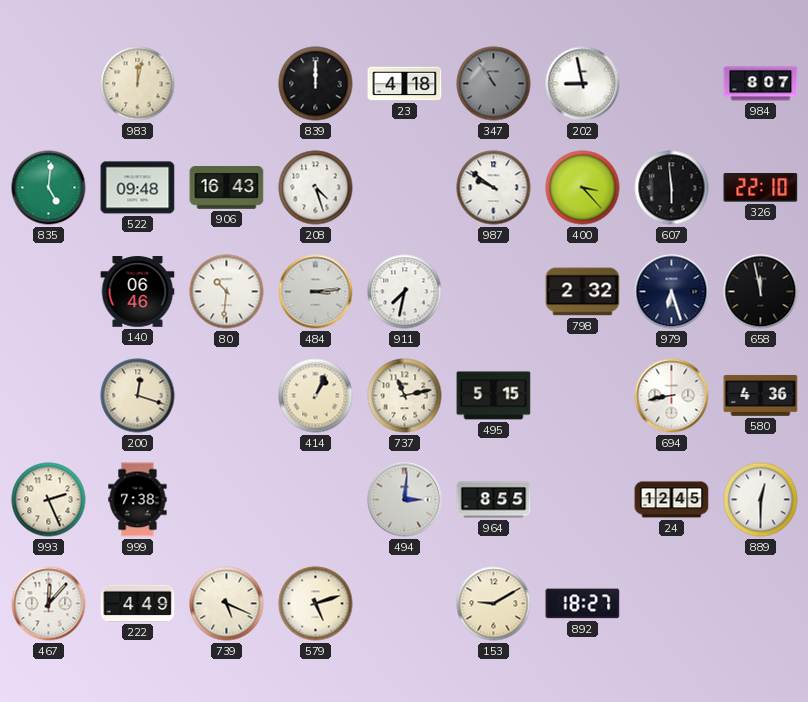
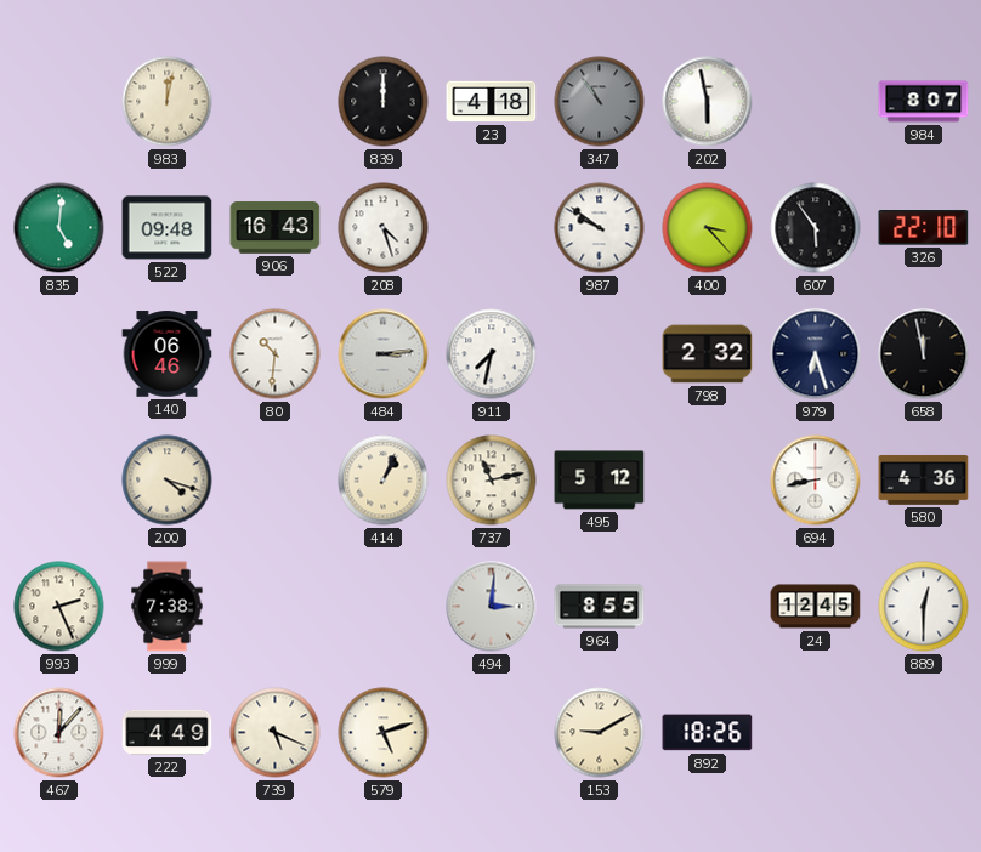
202: 8:58 -> 5:58
607: 5:59 -> 5:54
200: 12:18 -> 4:18
495: 5:15 -> 5:12
892: 18:27 -> 18:26
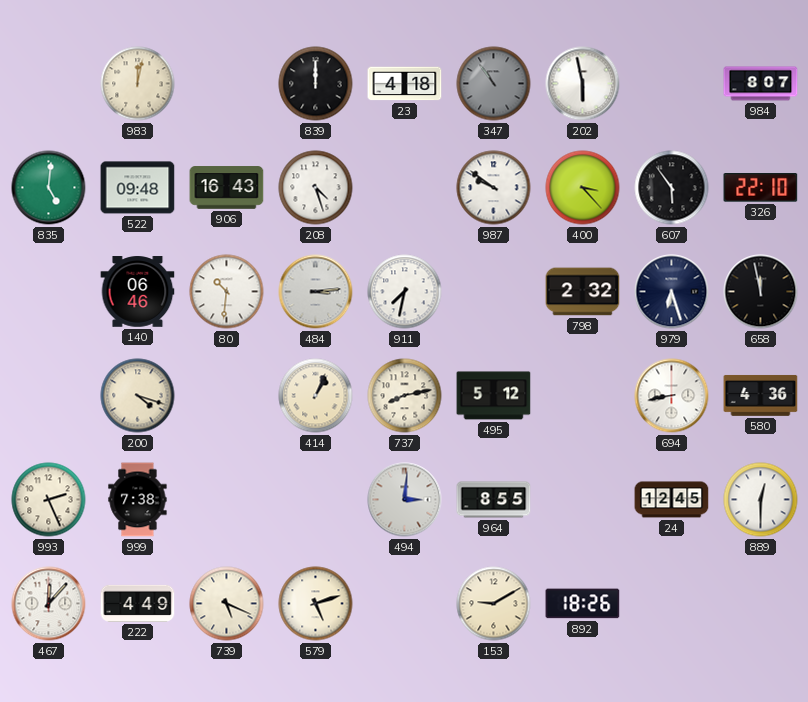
737: 11:13 -> 8:13
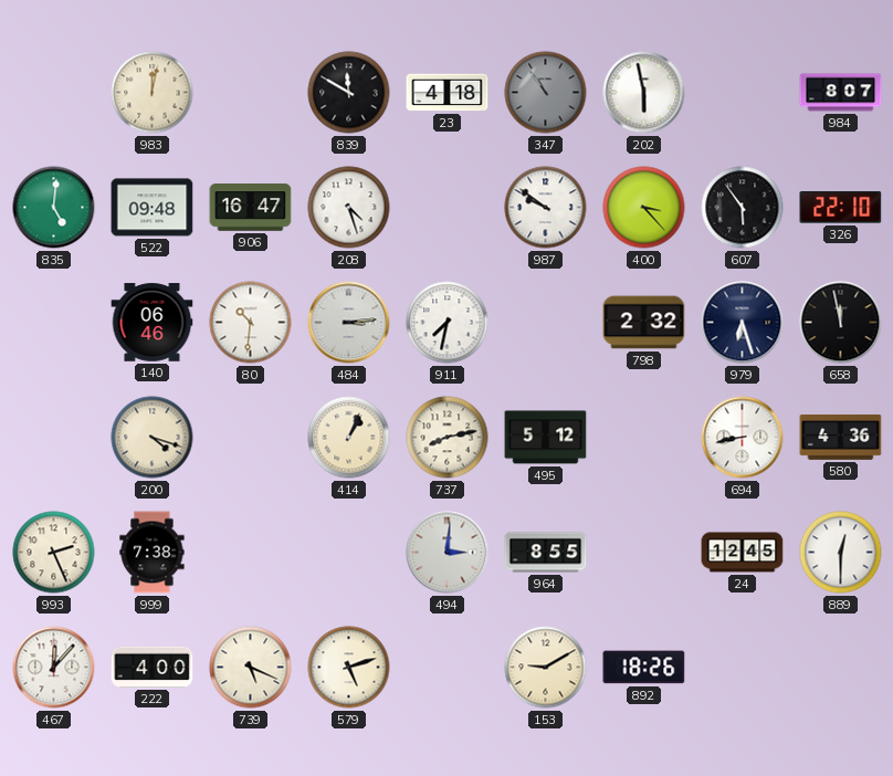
839: 12:00 -> 11:50
906: 16:43 -> 16:47
222: 4:49 -> 4:00
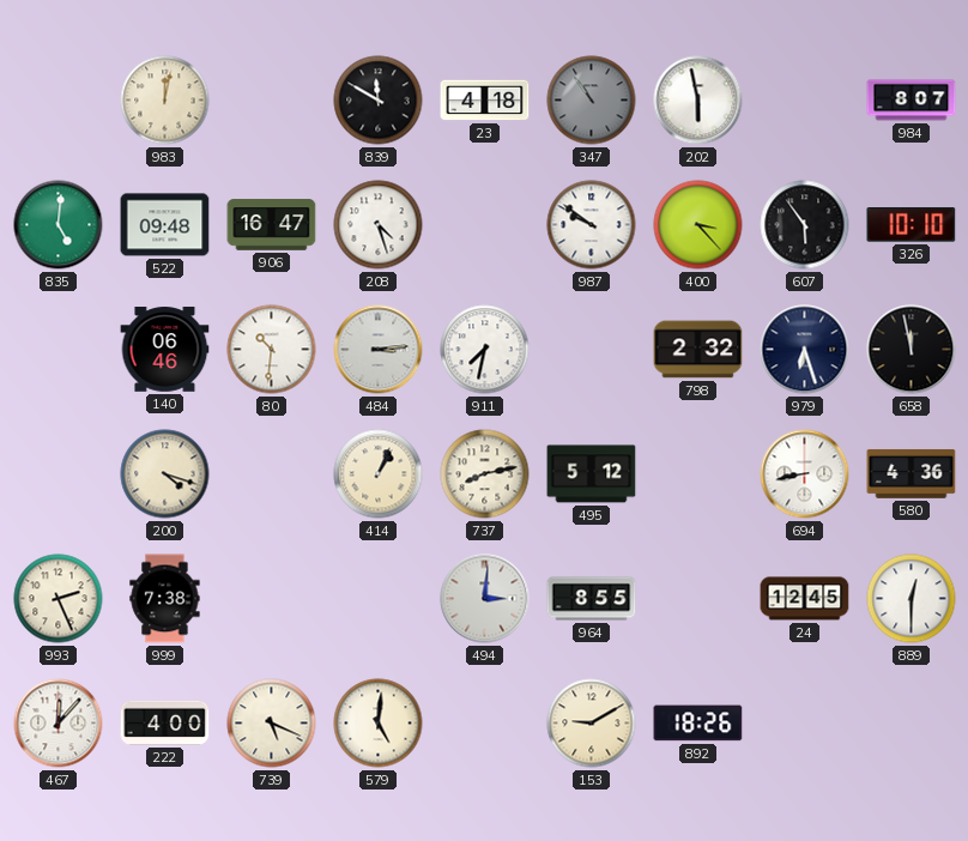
326: 22:10 -> 10:10
579: 5:12 -> 5:01
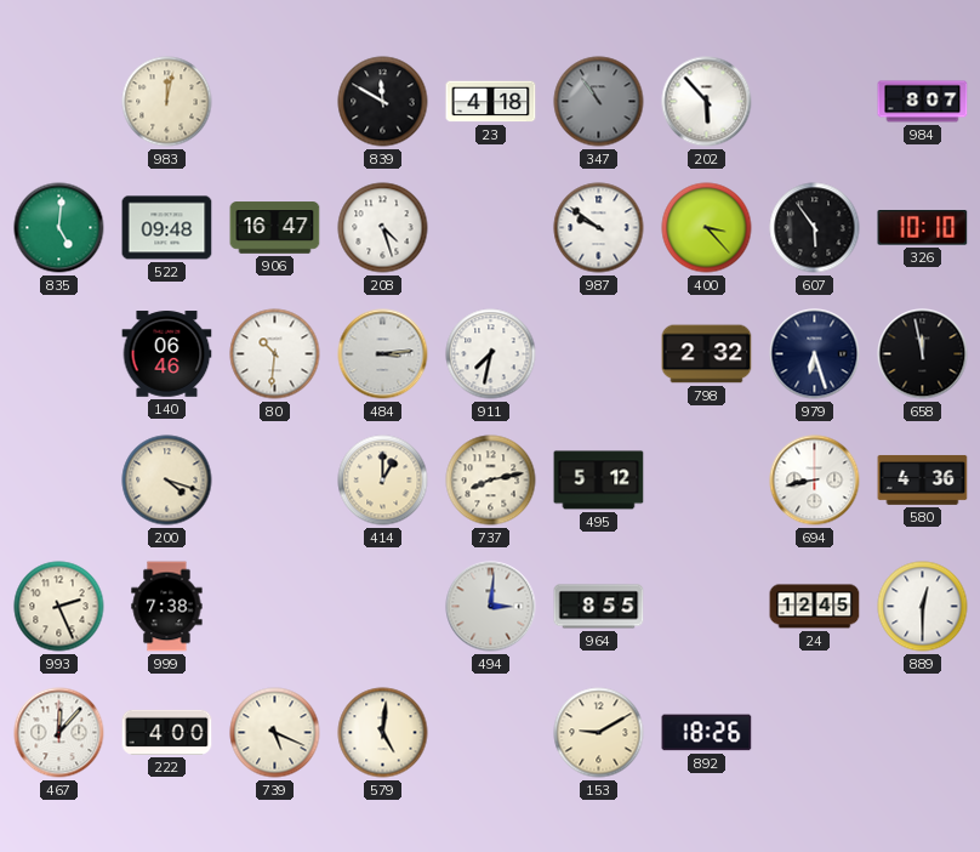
202: 5:58 -> 5:53
414: 1:04 -> 1:00
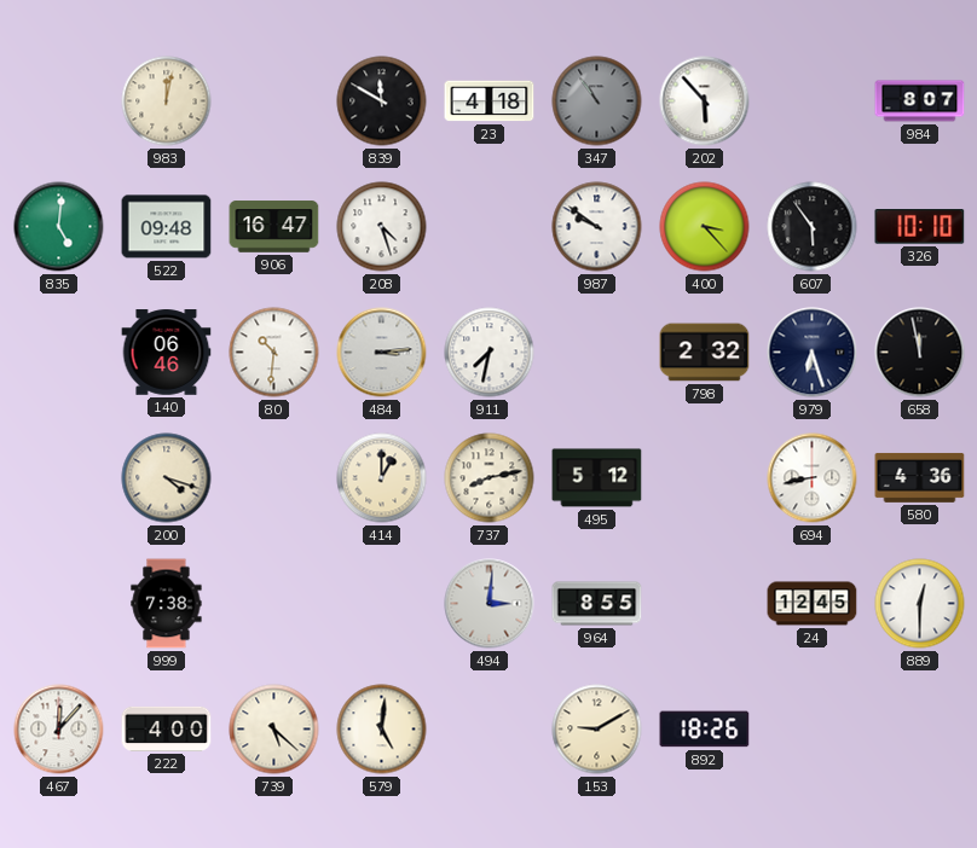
993: 2:26 -> none
739: 5:19 -> 5:22
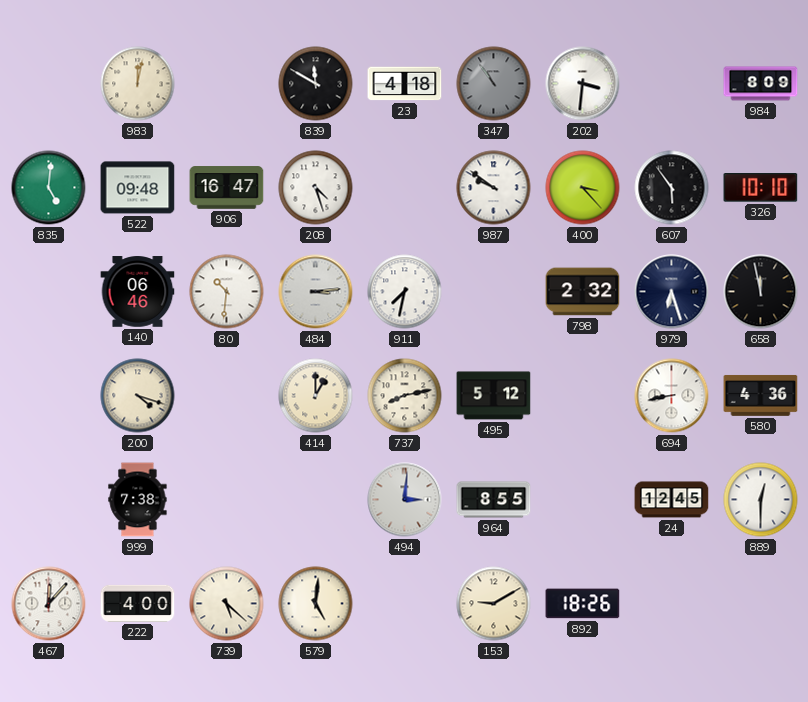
202: 5:53 -> 3:31
984: 8:07 -> 8:09
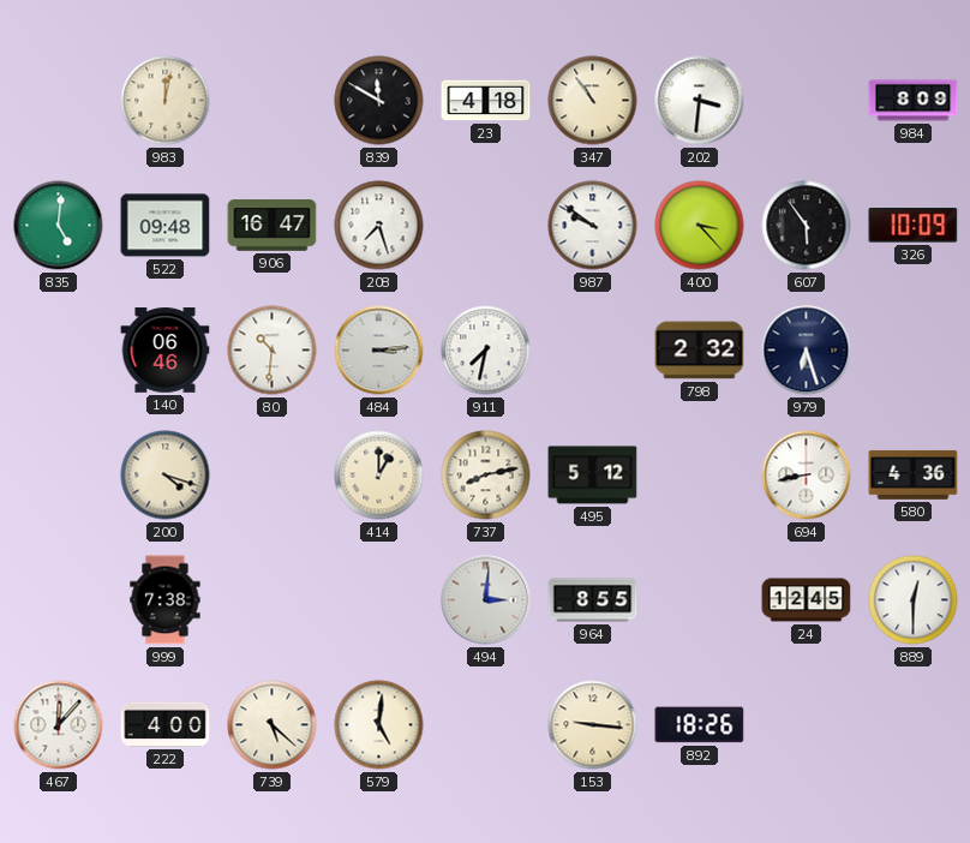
347 dial: grey -> cream
208: 4:27 -> 7:27
326: 10:10 -> 10:09
658: 11:58 -> none
153: 9:10 -> 9:16
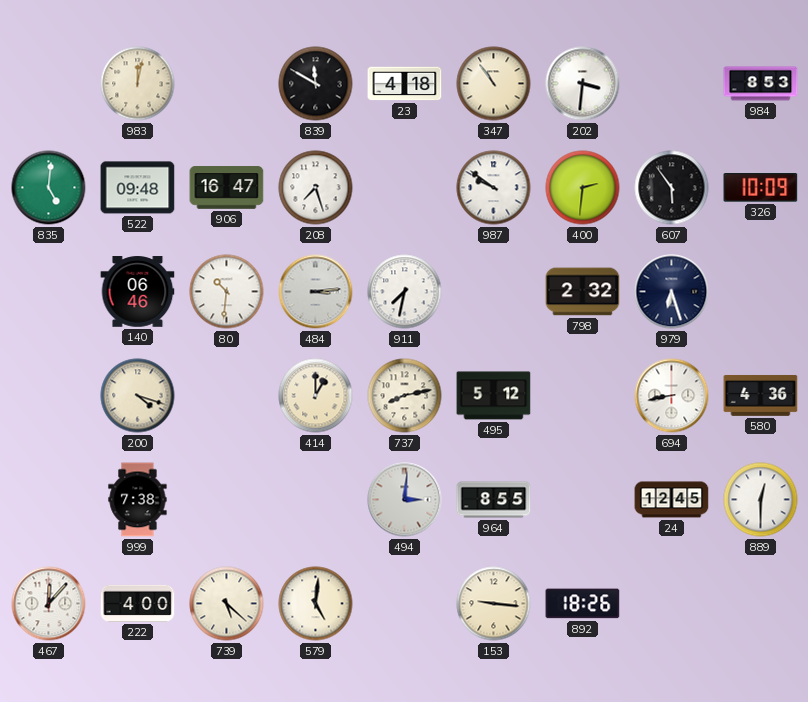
984: 8:09 -> 8:53
400: 3:23 -> 2:31
